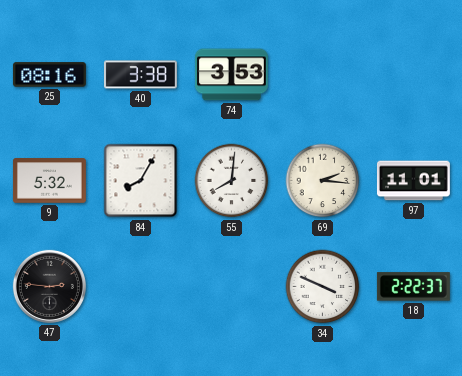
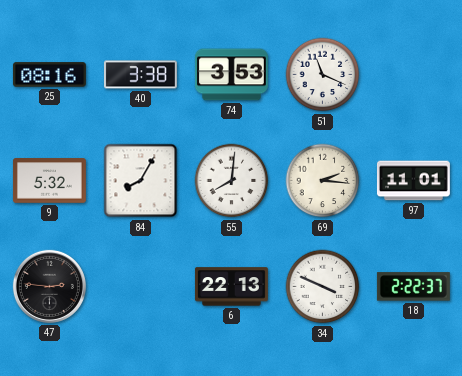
51: none -> 11:19
6: none -> 22:13
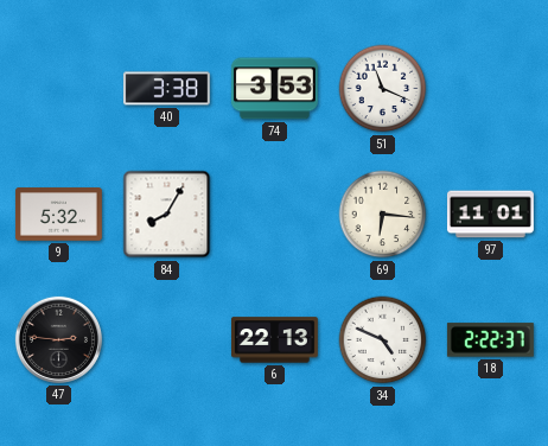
25: 08:16 -> none
55: 8:01 -> none
69: 2:16 -> 6:16
34: 3:49 -> 4:49
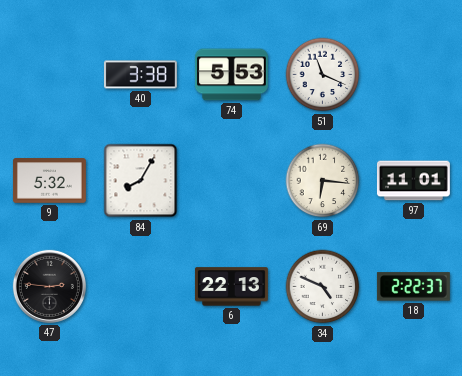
74: 3:53 -> 5:53
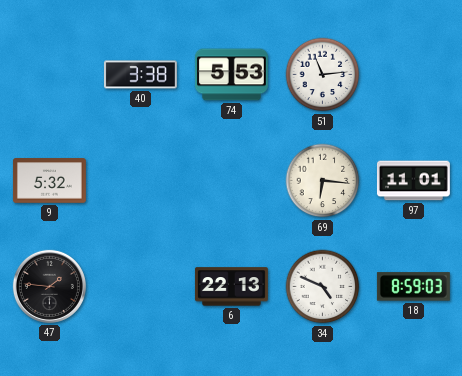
51: 11:19 -> 11:14
84: 8:05 -> none
47: 2:46 -> 1:46
18: 2:22 -> 8:59
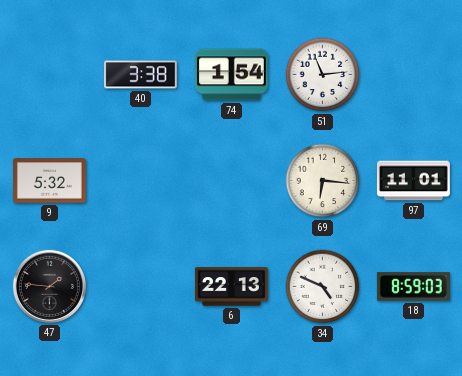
74: 5:53 -> 1:54
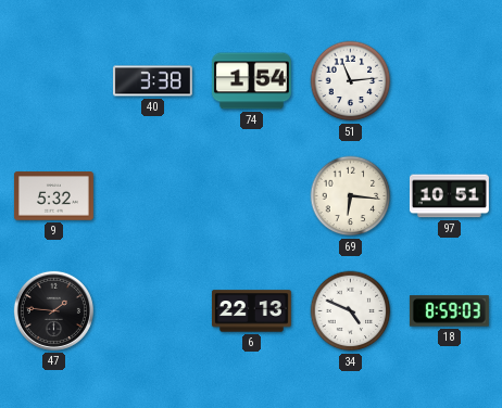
97: 11:01 -> 10:51
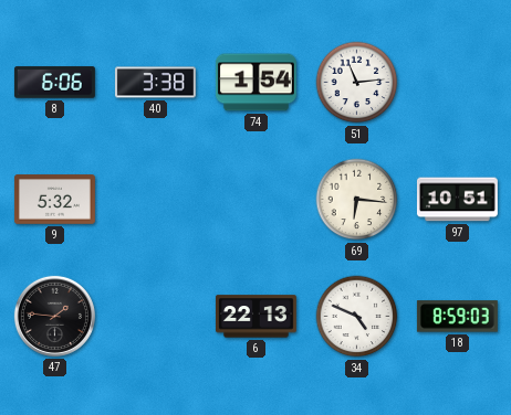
8: none -> 6:06
